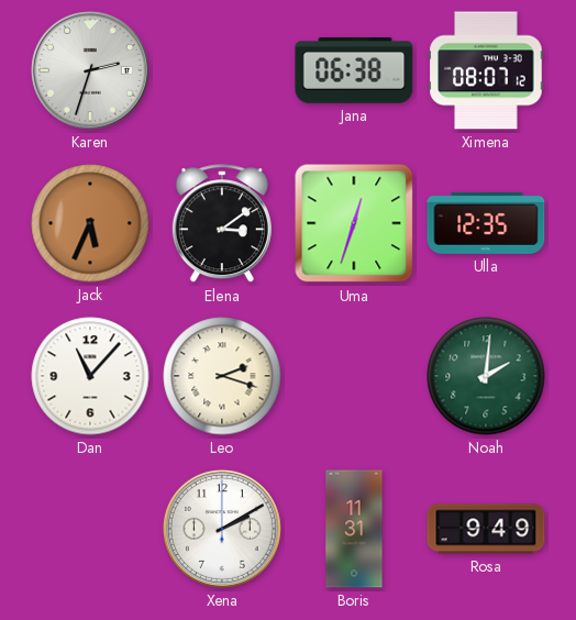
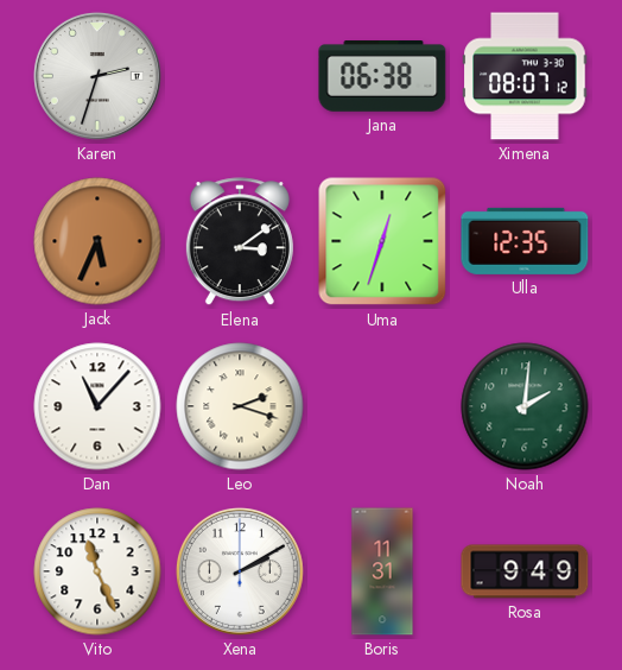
Vito: none -> 11:26
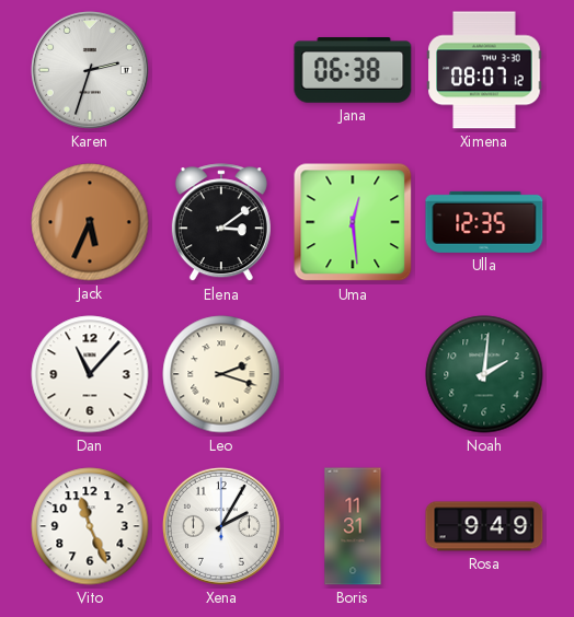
Uma: 12:33 -> 12:29
Xena: 2:10 -> 2:05
